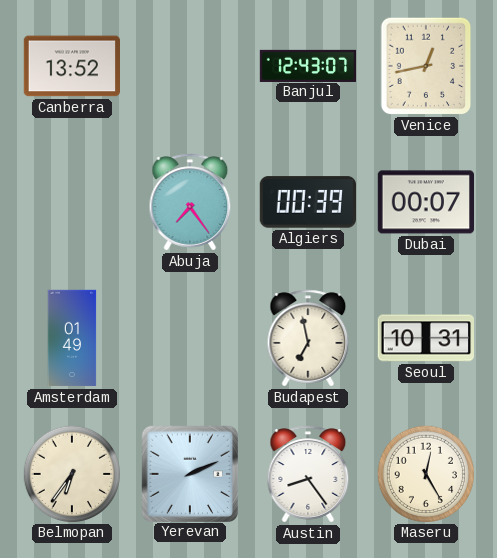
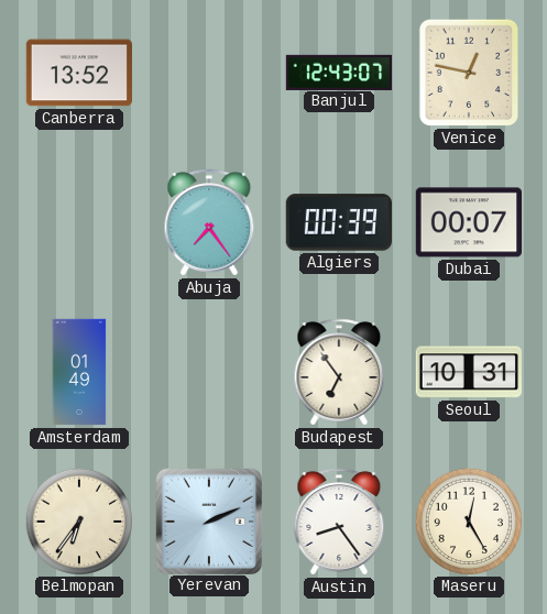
Venice: 12:43 -> 12:47
Budapest: 6:58 -> 6:54
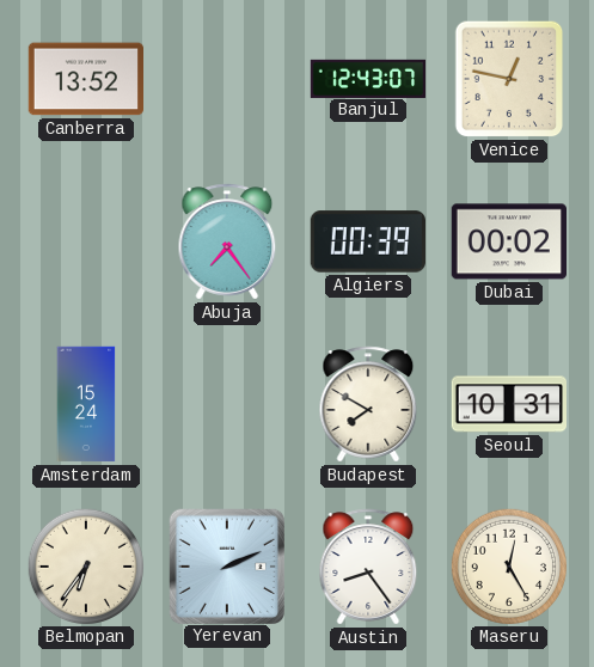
Dubai: 00:07 -> 00:02
Amsterdam: 01:49 -> 15:24
Budapest: 6:54 -> 7:50
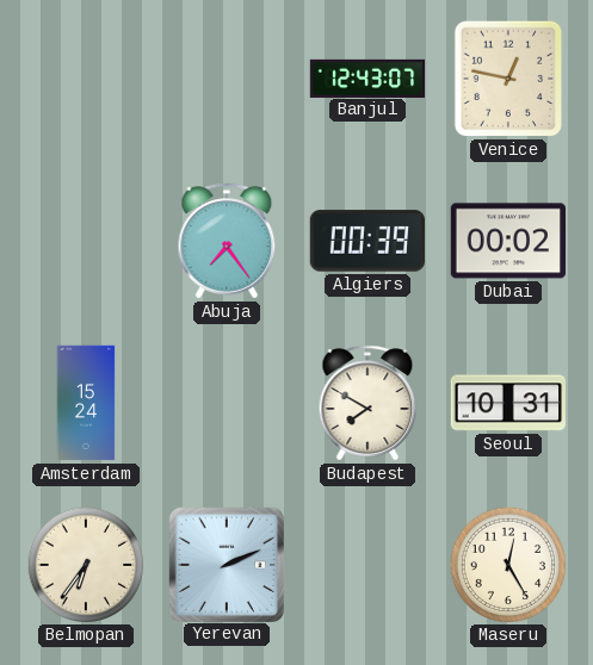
Canberra: 13:52 -> none
Austin: 8:24 -> none
